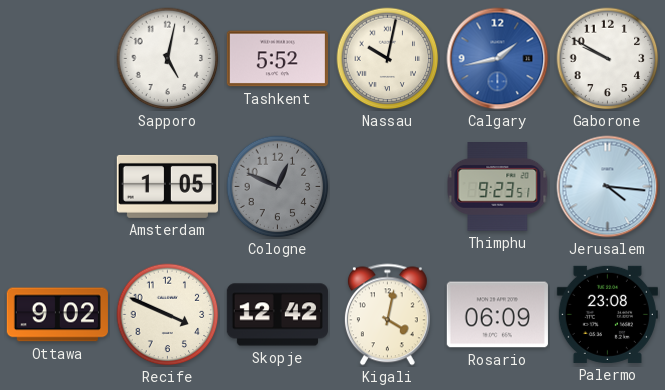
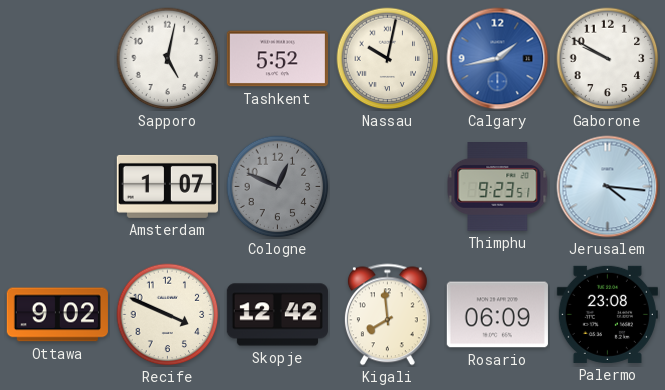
Amsterdam: 1:05 -> 1:07
Kigali: 4:02 -> 7:59
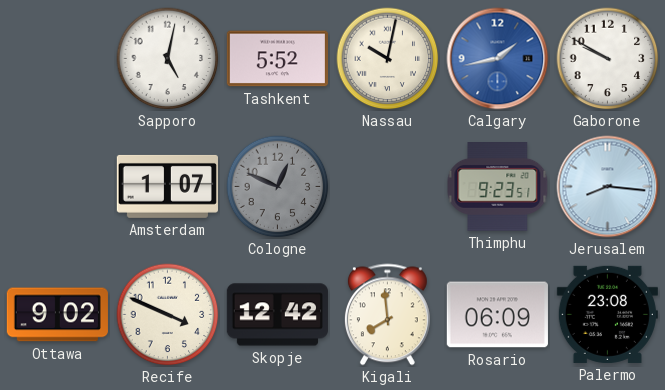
Jerusalem: 4:16 -> 8:16
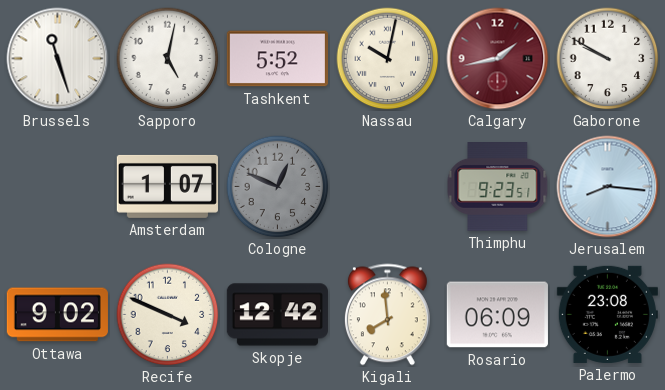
Brussels: none -> 11:27
Calgary dial: blue -> burgundy
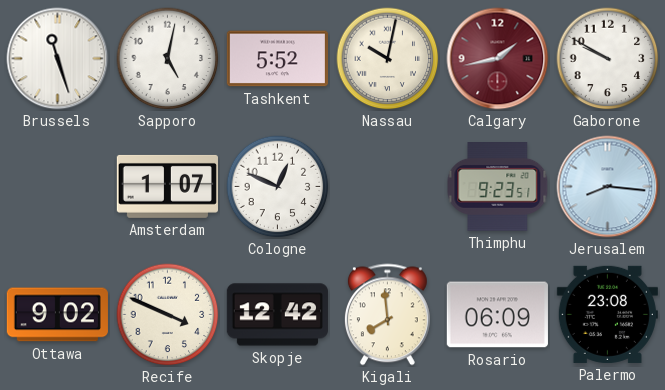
Cologne dial: grey -> white
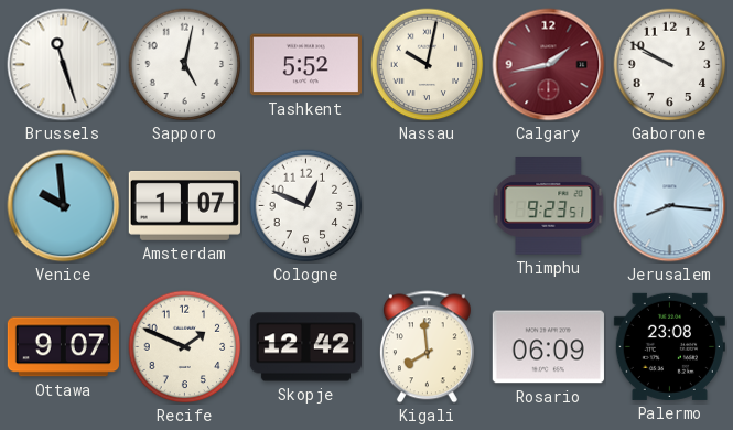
Venice: none -> 9:59
Ottawa: 9:02 -> 9:07
Recife: 3:49 -> 1:49
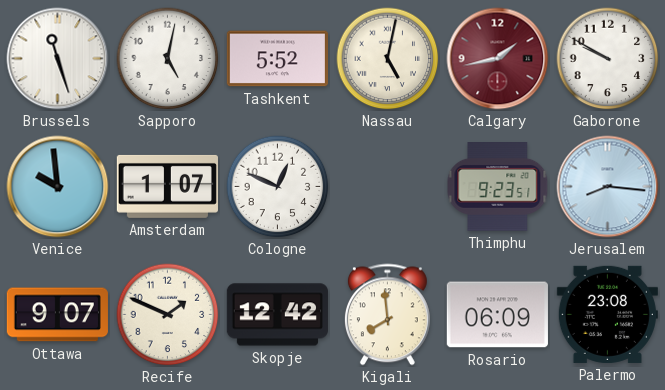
Nassau: 10:02 -> 5:02
